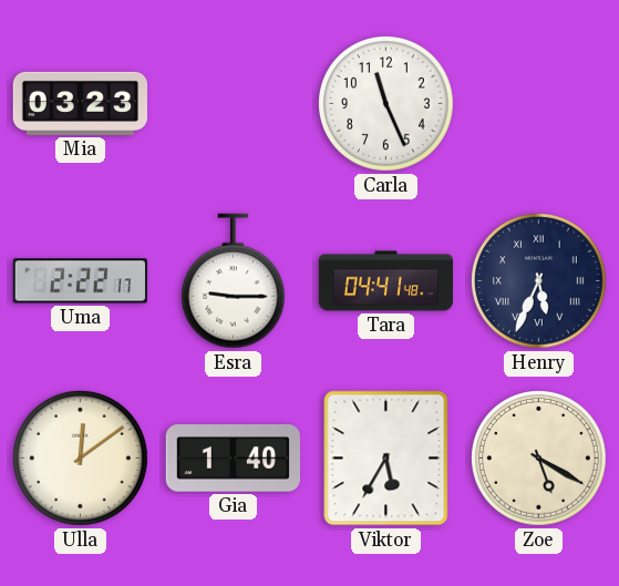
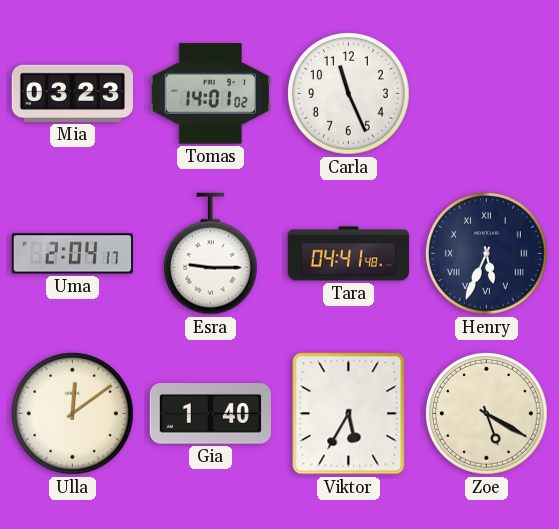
Tomas: none -> 14:01
Uma: 2:22 -> 2:04
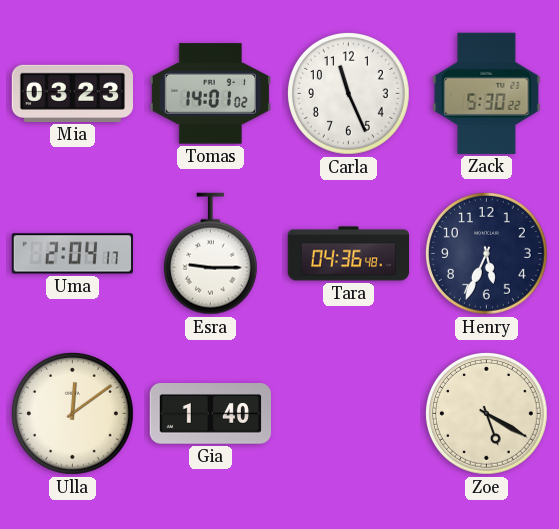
Zack: none -> 5:30
Tara: 04:41 -> 04:36
Henry numerals: Roman -> Arabic
Viktor: 5:35 -> none
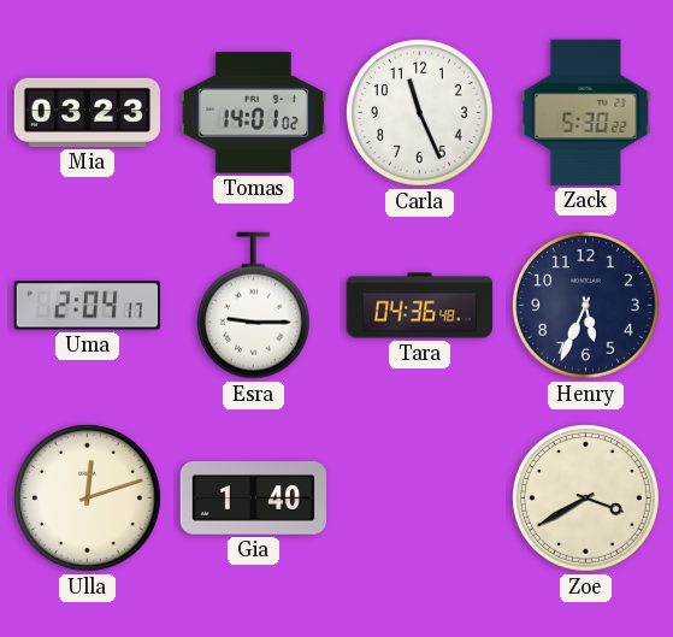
Ulla: 12:09 -> 12:12
Zoe: 5:20 -> 3:40
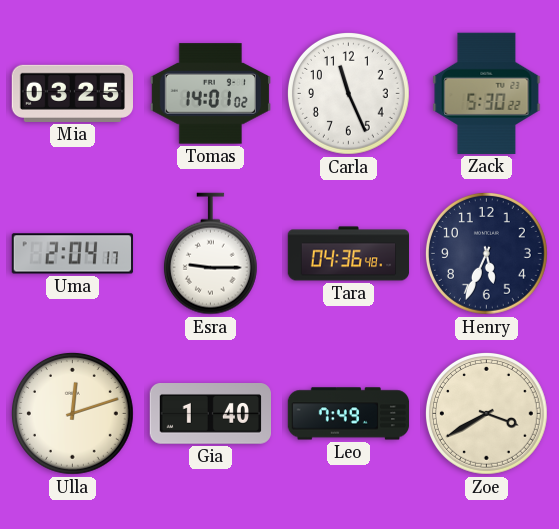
Mia: 03:23 -> 03:25
Leo: none -> 7:49
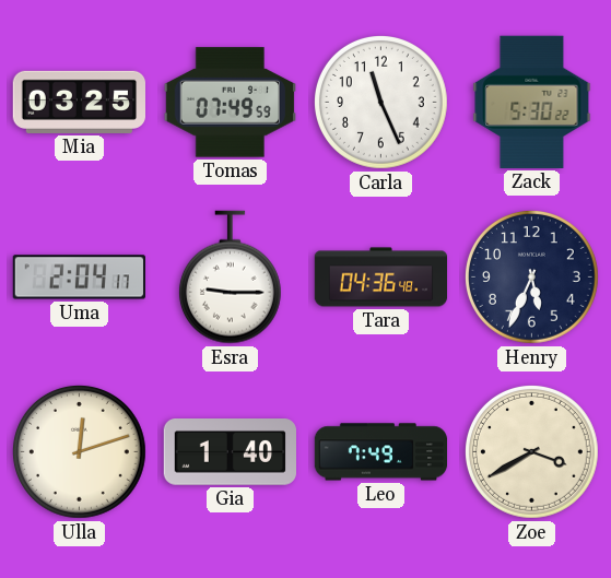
Tomas: 14:01 -> 07:49
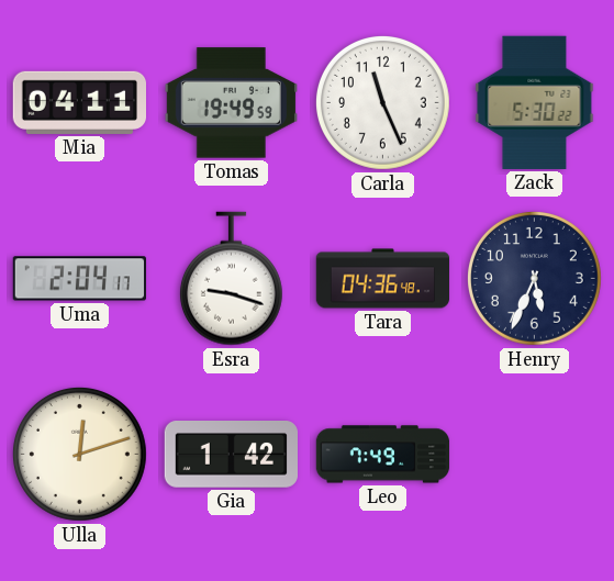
Mia: 03:25 -> 04:11
Tomas: 07:49 -> 19:49
Esra: 9:15 -> 9:18
Gia: 1:40 -> 1:42
Zoe: 3:40 -> none
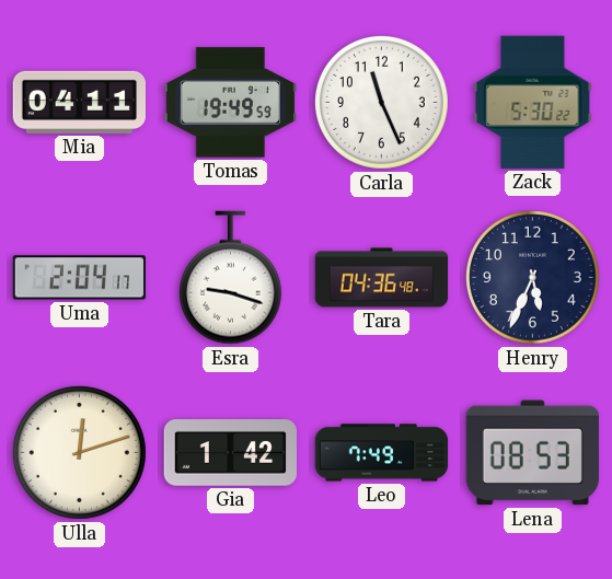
Lena: none -> 08:53
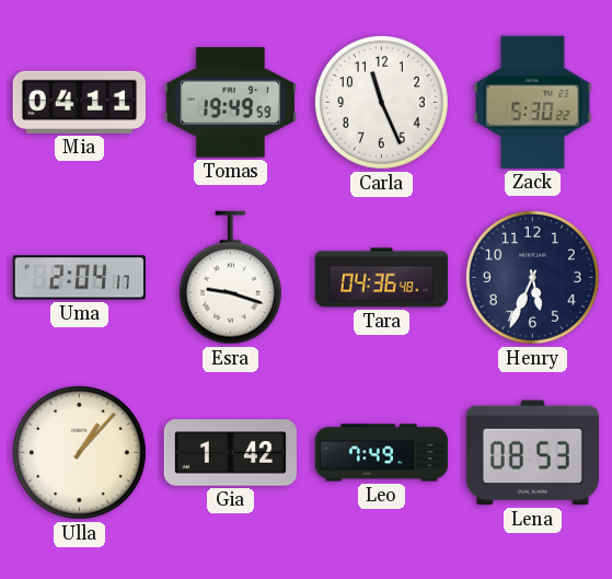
Ulla: 12:12 -> 1:07
